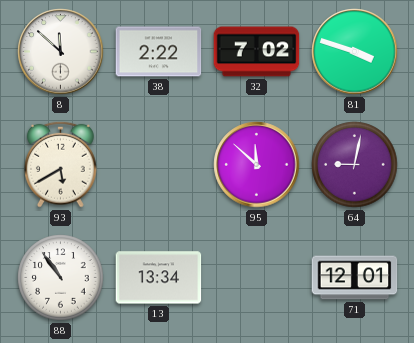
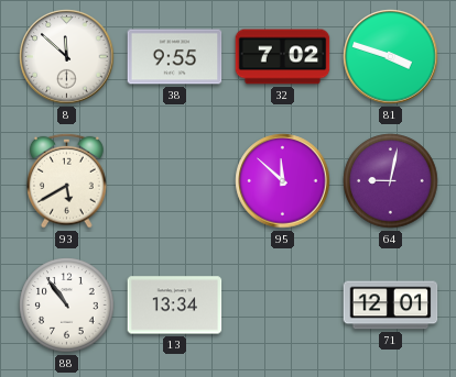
38: 2:22 -> 9:55
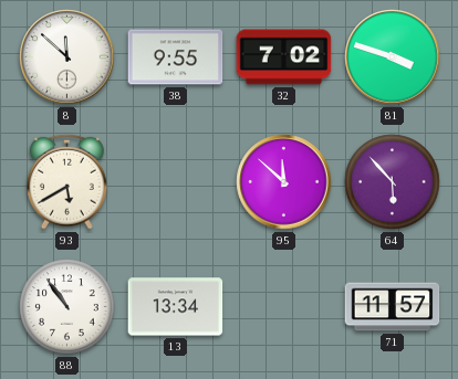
64: 9:02 -> 5:53
71: 12:01 -> 11:57
